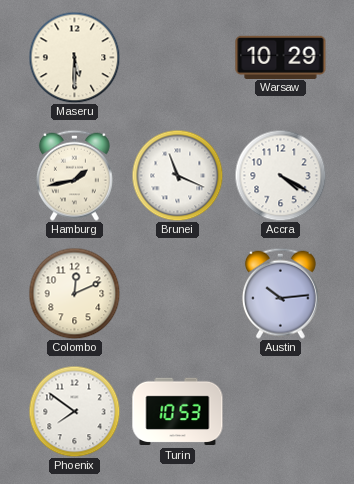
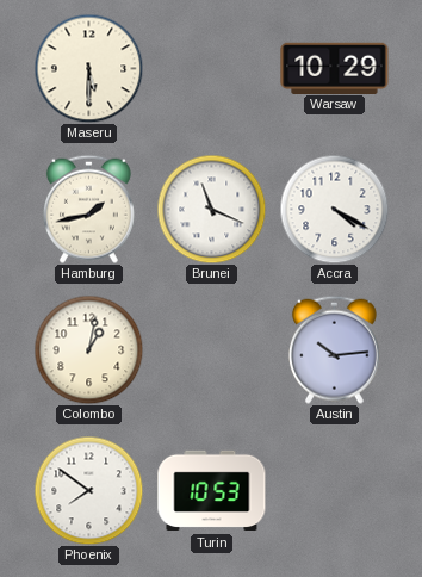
Colombo: 12:11 -> 1:02
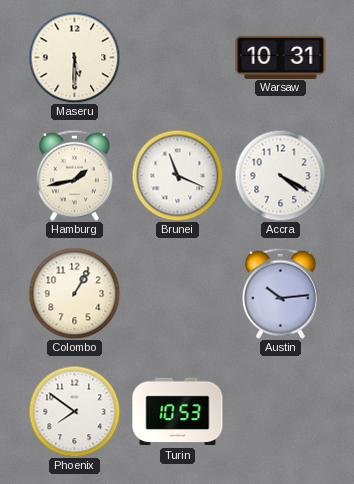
Warsaw: 10:29 -> 10:31
Colombo: 1:02 -> 1:05
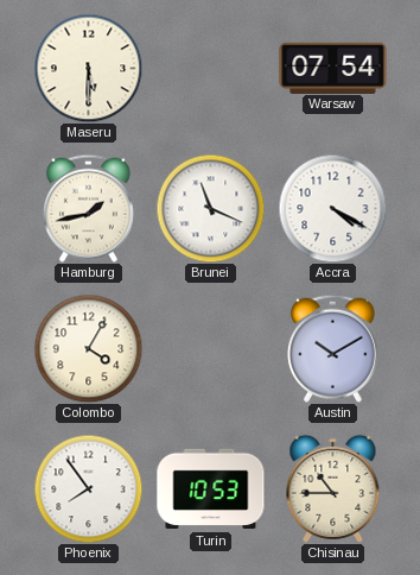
Warsaw: 10:31 -> 07:54
Colombo: 1:05 -> 4:05
Austin: 10:14 -> 10:10
Phoenix: 7:51 -> 7:54
Chisinau: none -> 10:45
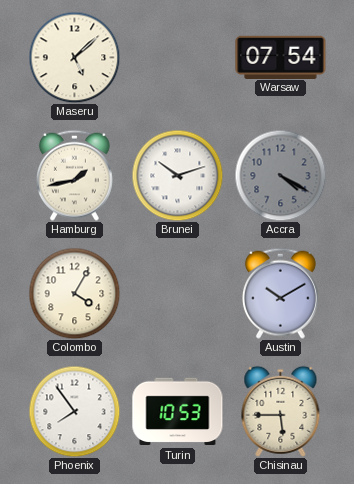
Maseru: 5:30 -> 5:08
Brunei: 11:19 -> 10:12
Accra dial: white -> grey
Chisinau: 10:45 -> 5:45
